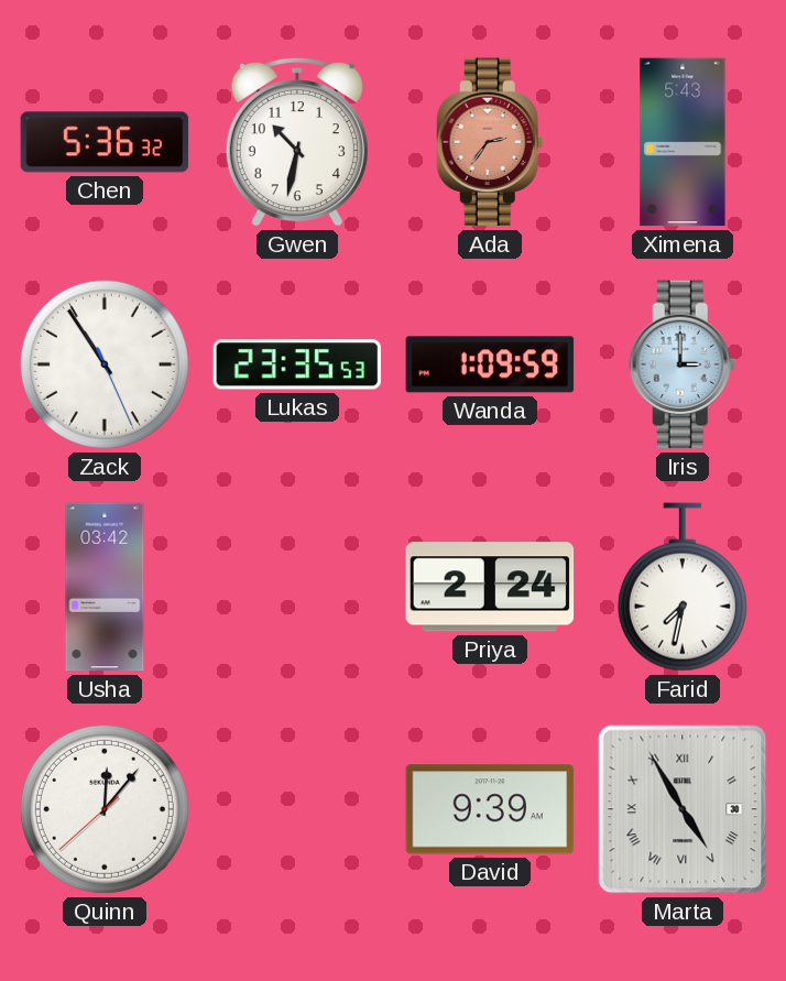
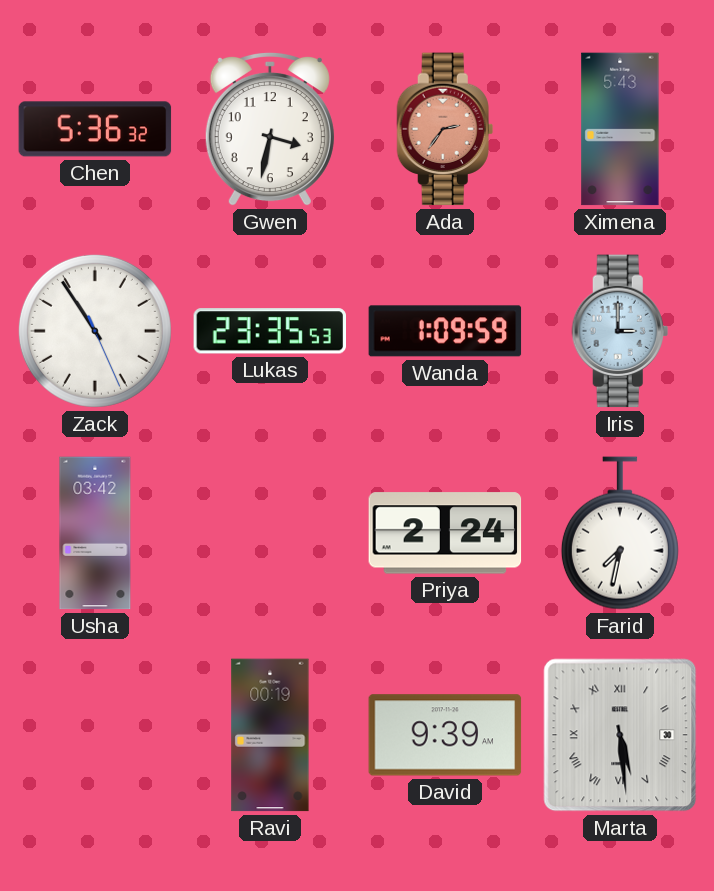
Gwen: 10:32 -> 3:32
Quinn: 12:06 -> none
Ravi: none -> 00:19
Marta: 4:55 -> 5:29
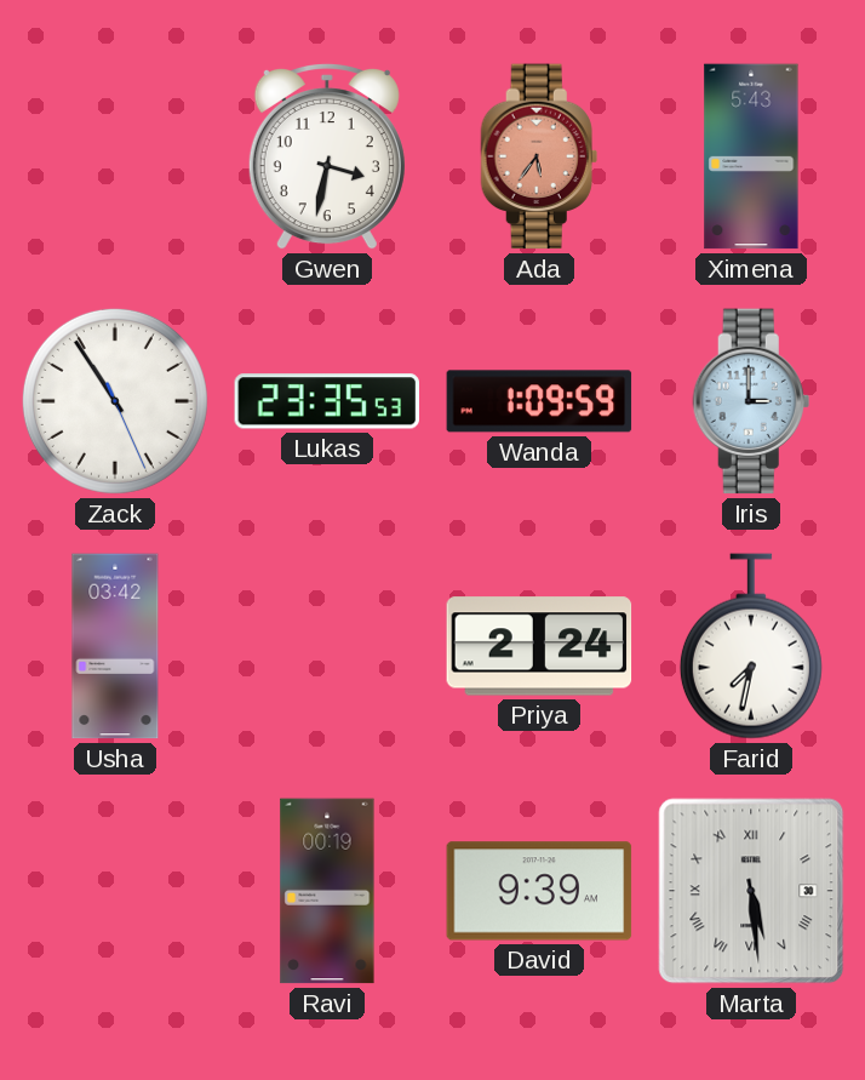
Chen: 5:36 -> none
Ada: 2:36 -> 5:36
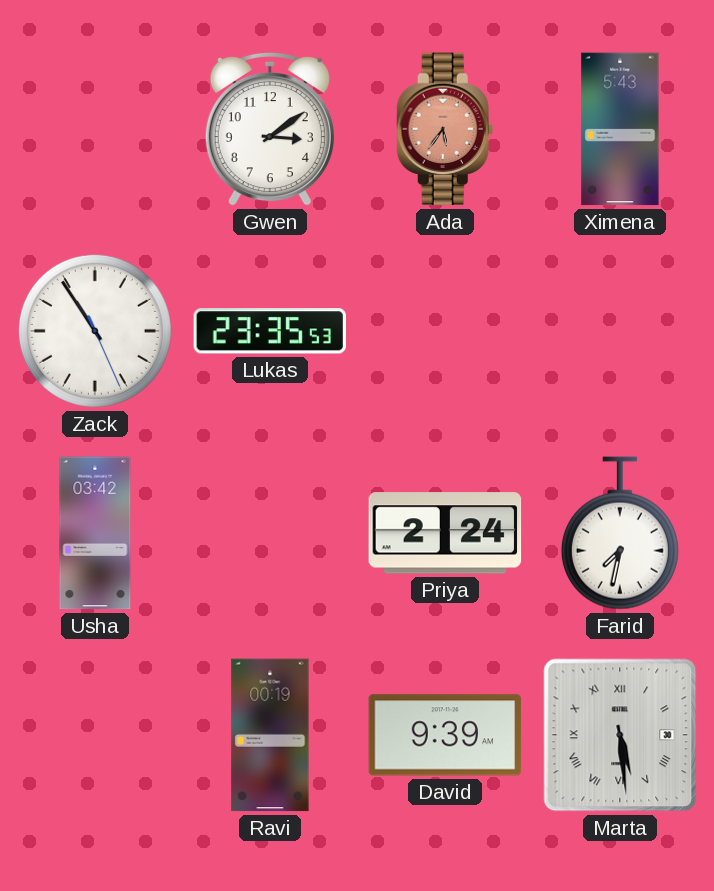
Gwen: 3:32 -> 3:09
Wanda: 1:09 -> none
Iris: 3:00 -> none
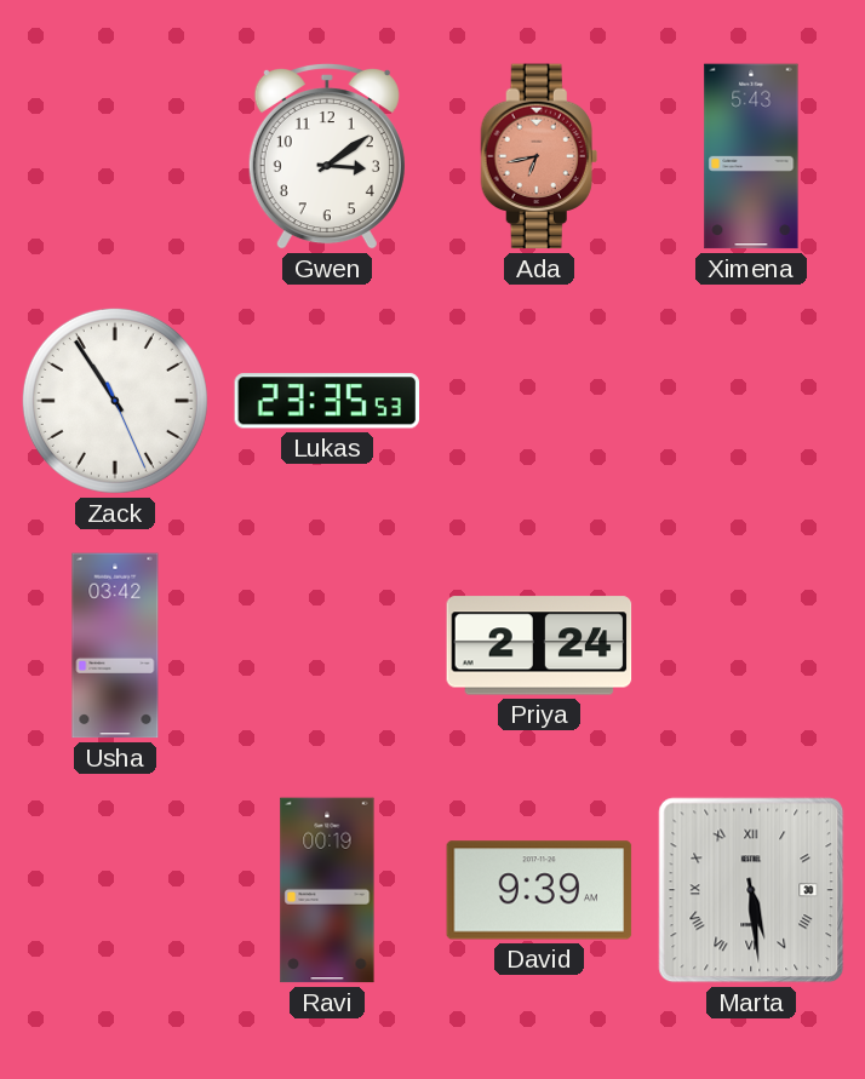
Ada: 5:36 -> 6:43
Farid: 7:32 -> none
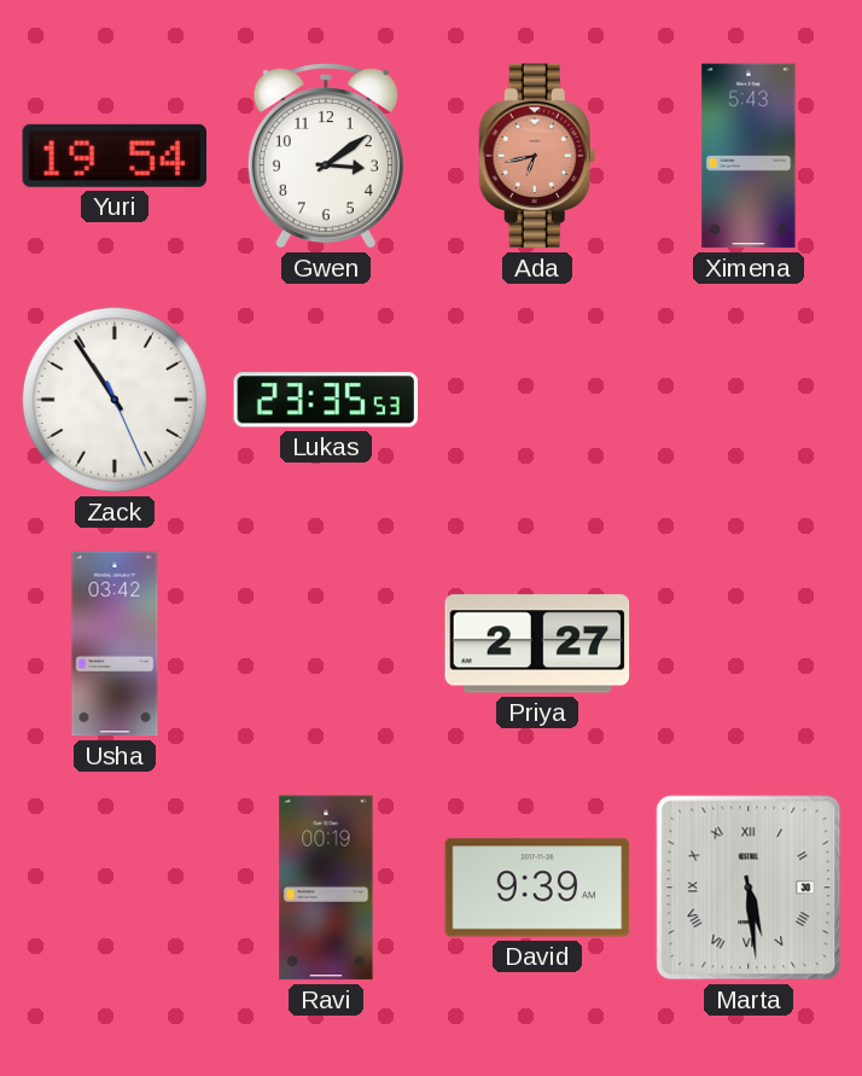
Yuri: none -> 19:54
Priya: 2:24 -> 2:27
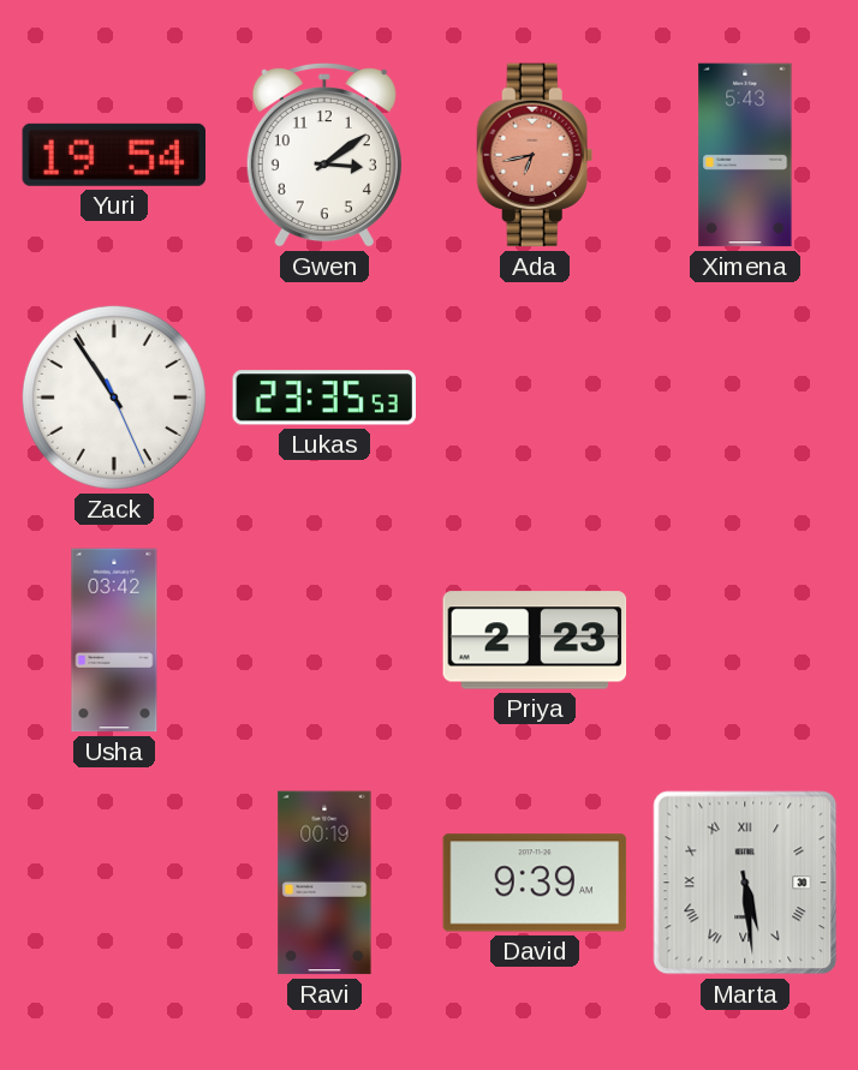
Priya: 2:27 -> 2:23
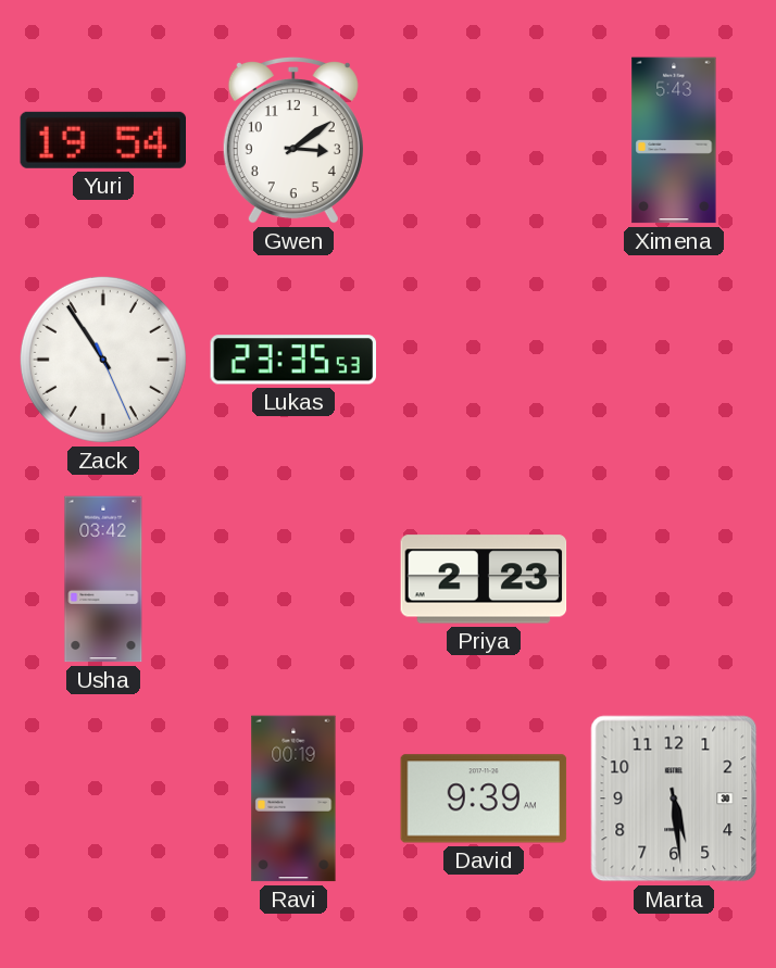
Ada: 6:43 -> none
Marta numerals: Roman -> Arabic
